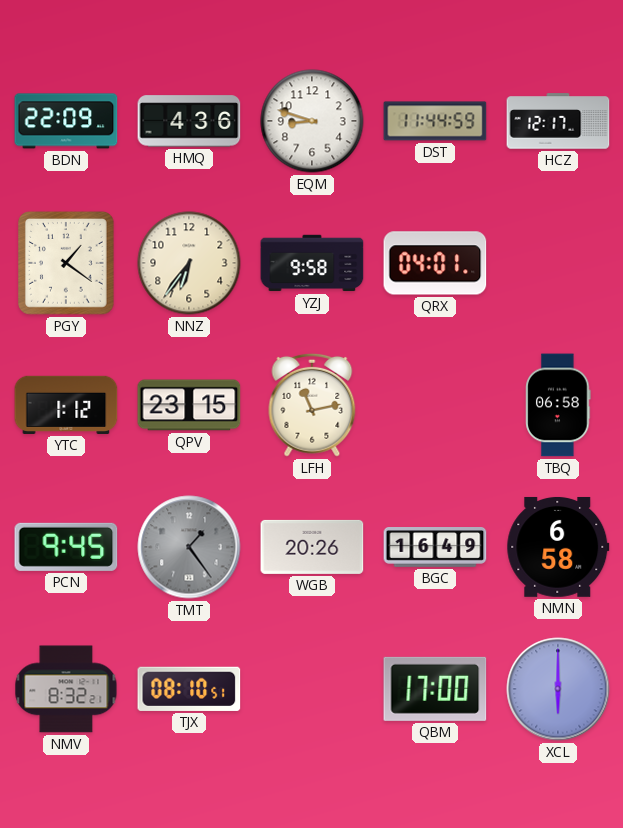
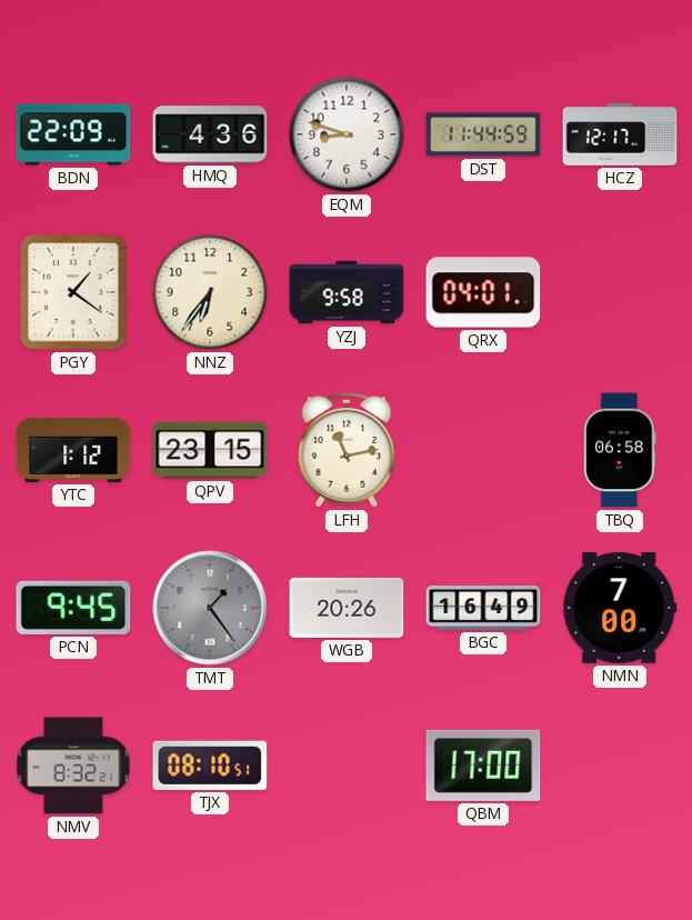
NMN: 6:58 -> 7:00
XCL: 6:00 -> none
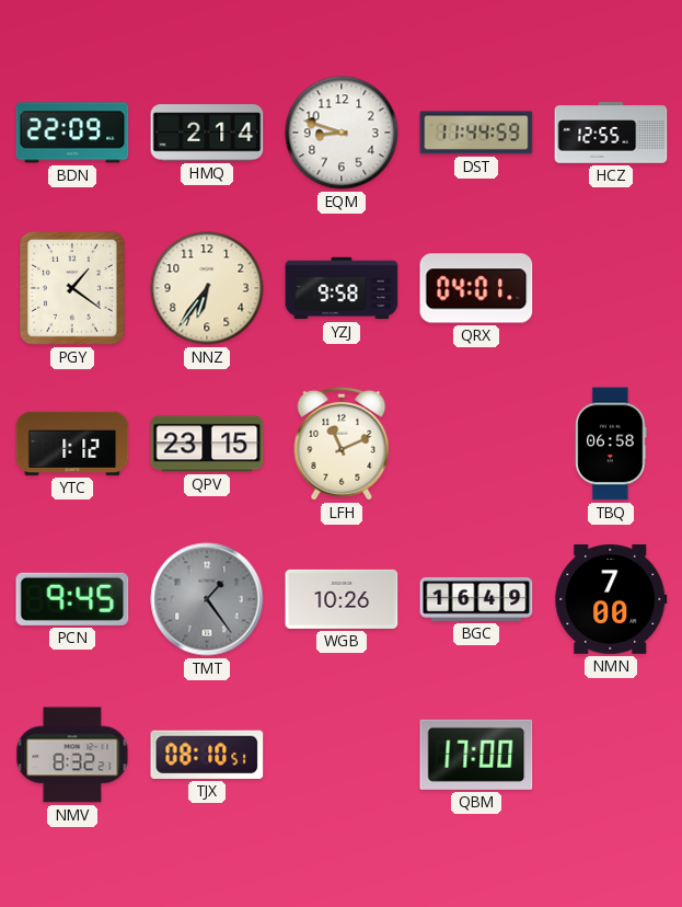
HMQ: 4:36 -> 2:14
HCZ: 12:17 -> 12:55
LFH: 11:13 -> 11:11
WGB: 20:26 -> 10:26
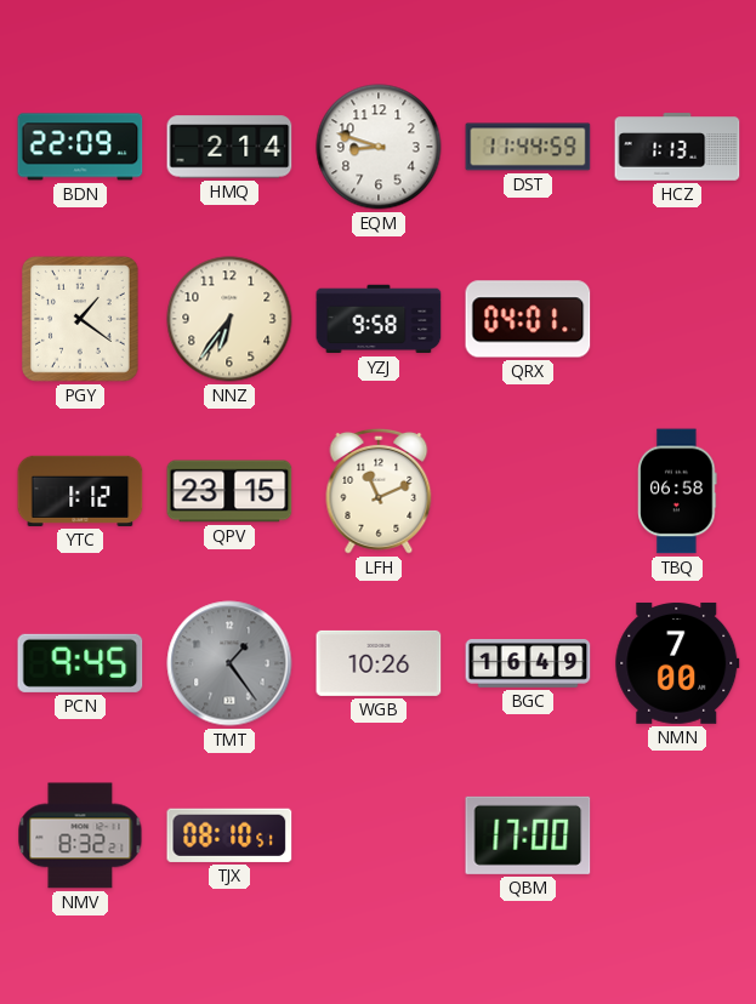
HCZ: 12:55 -> 1:13
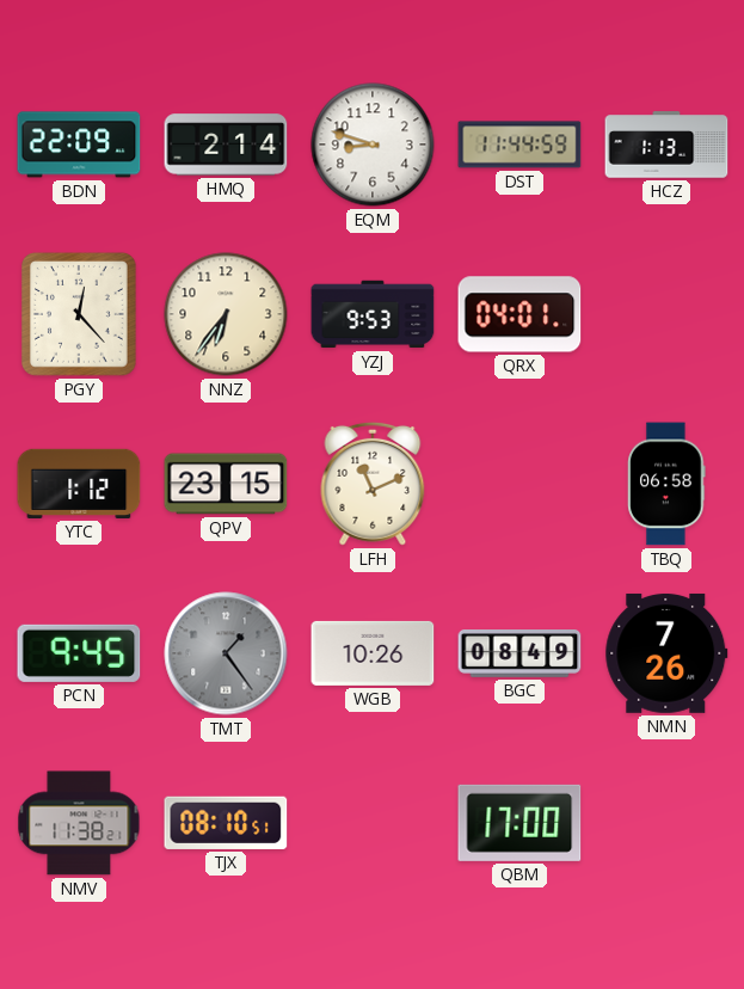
PGY: 1:21 -> 12:23
YZJ: 9:58 -> 9:53
BGC: 16:49 -> 08:49
NMN: 7:00 -> 7:26
NMV: 8:32 -> 11:38
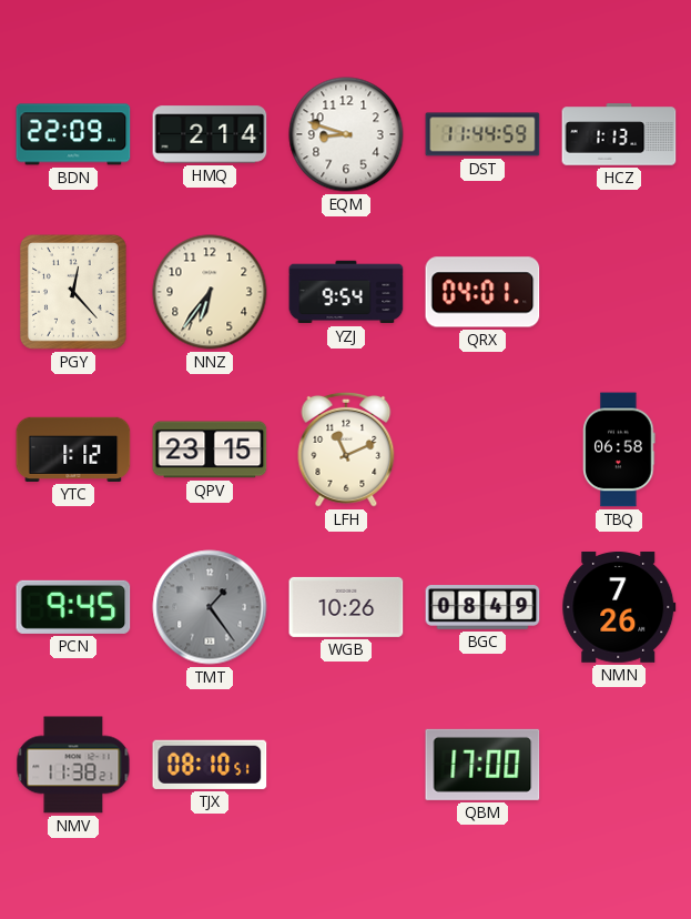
YZJ: 9:53 -> 9:54
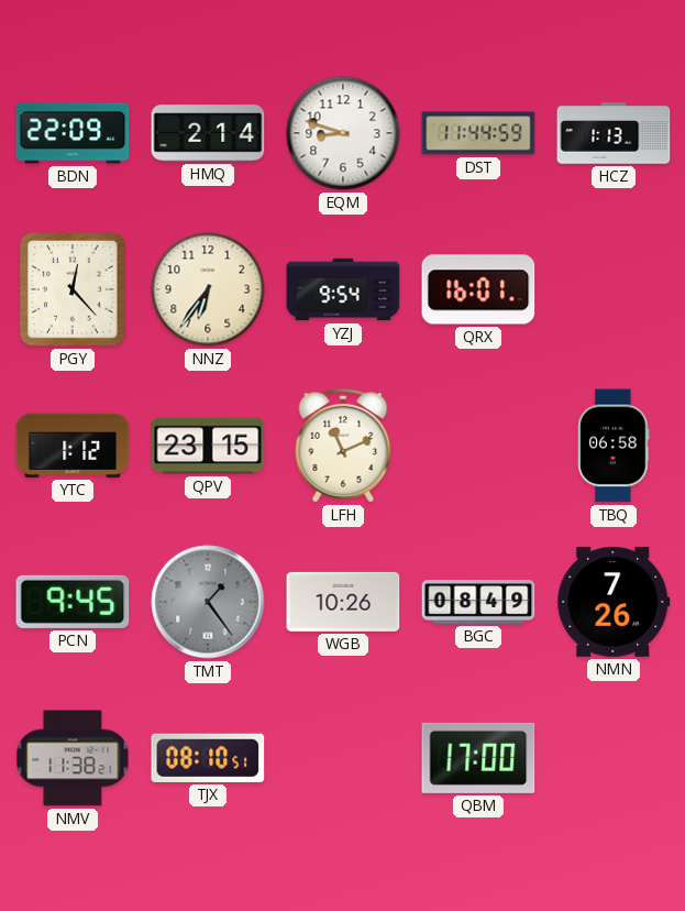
QRX: 04:01 -> 16:01
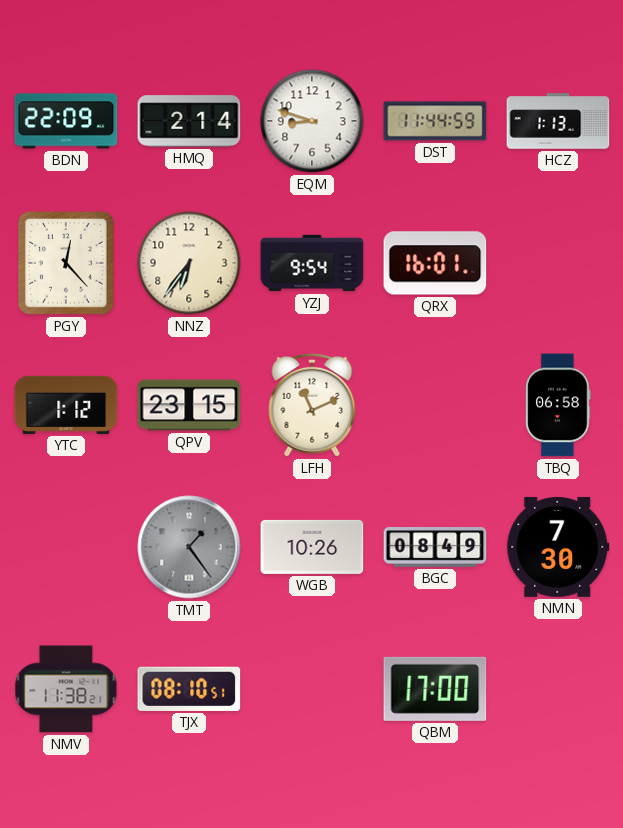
PCN: 9:45 -> none
NMN: 7:26 -> 7:30
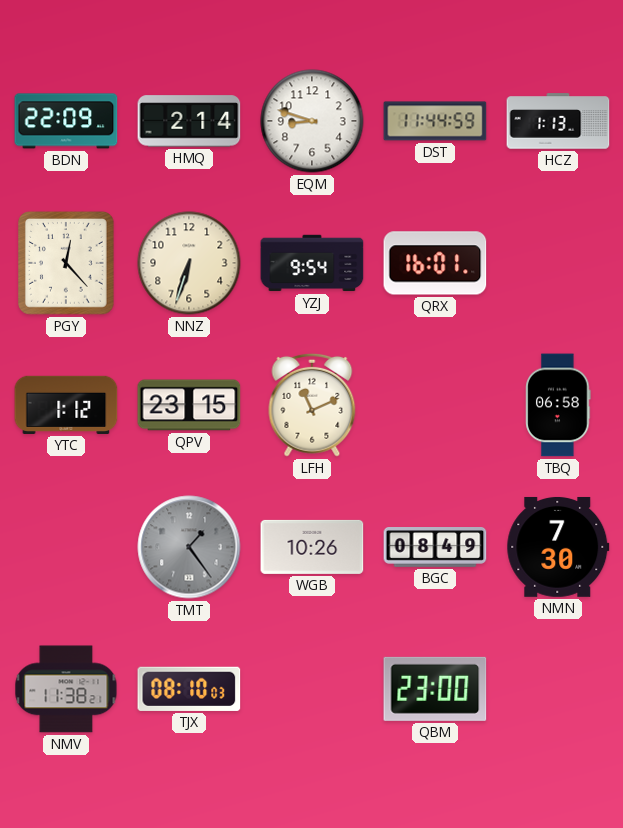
NNZ: 6:36 -> 6:33
TJX: 08:10:51 -> 08:10:03
QBM: 17:00 -> 23:00
